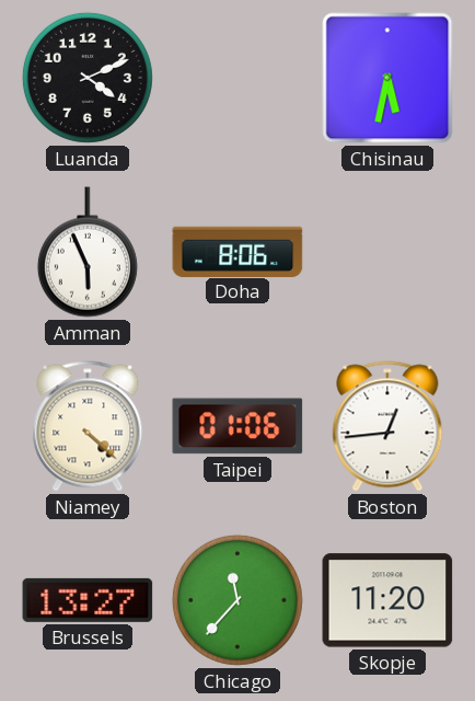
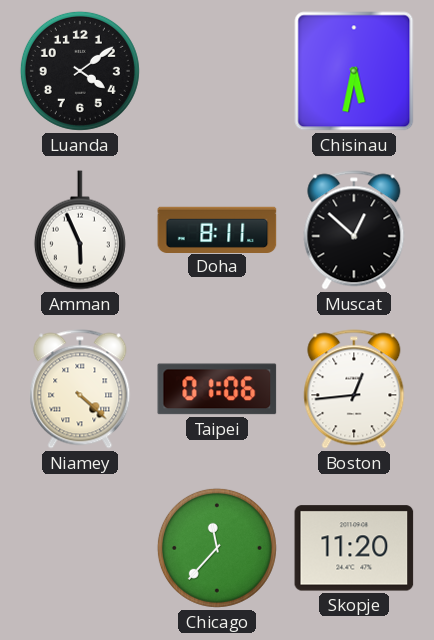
Luanda: 4:11 -> 4:09
Doha: 8:06 -> 8:11
Muscat: none -> 12:52
Brussels: 13:27 -> none
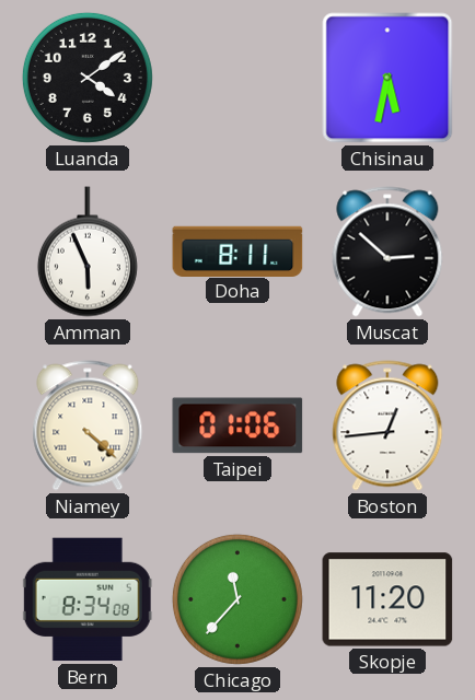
Muscat: 12:52 -> 2:52
Bern: none -> 8:34
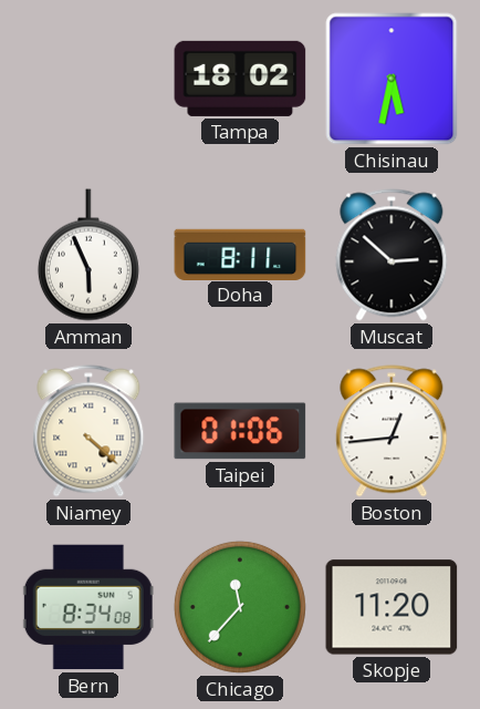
Luanda: 4:09 -> none
Tampa: none -> 18:02
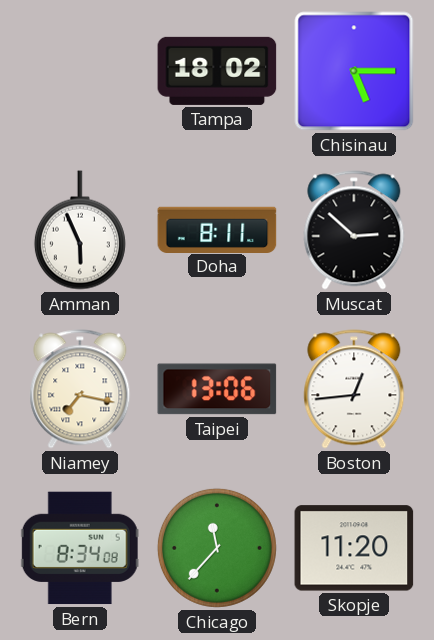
Chisinau: 5:32 -> 5:15
Niamey: 4:22 -> 7:17
Taipei: 01:06 -> 13:06
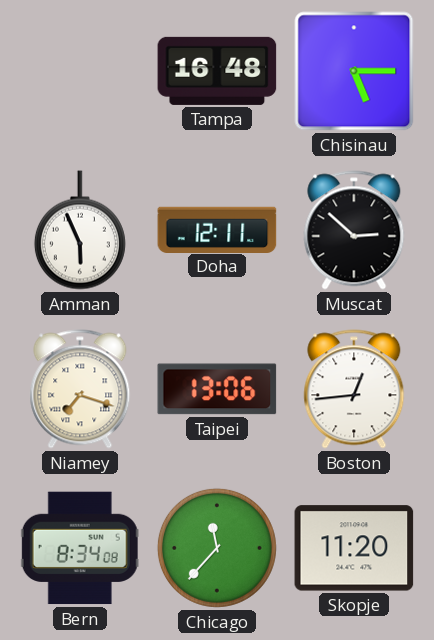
Tampa: 18:02 -> 16:48
Doha: 8:11 -> 12:11
Niamey: 7:17 -> 7:18
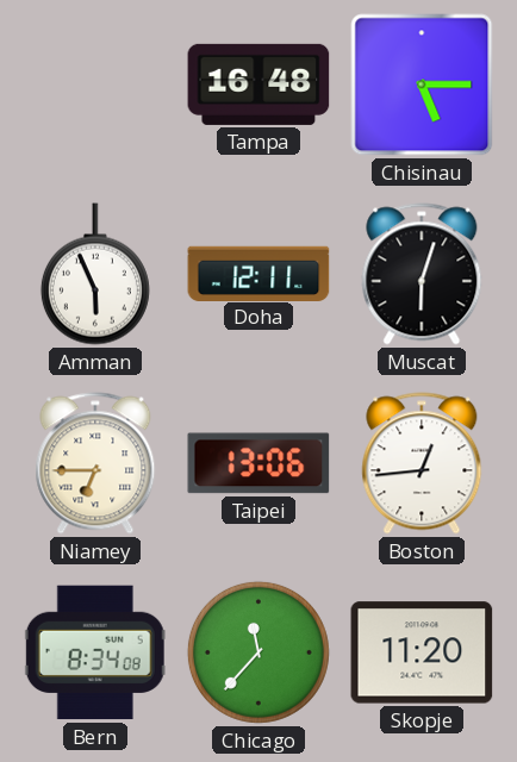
Muscat: 2:52 -> 6:03
Niamey: 7:18 -> 6:45
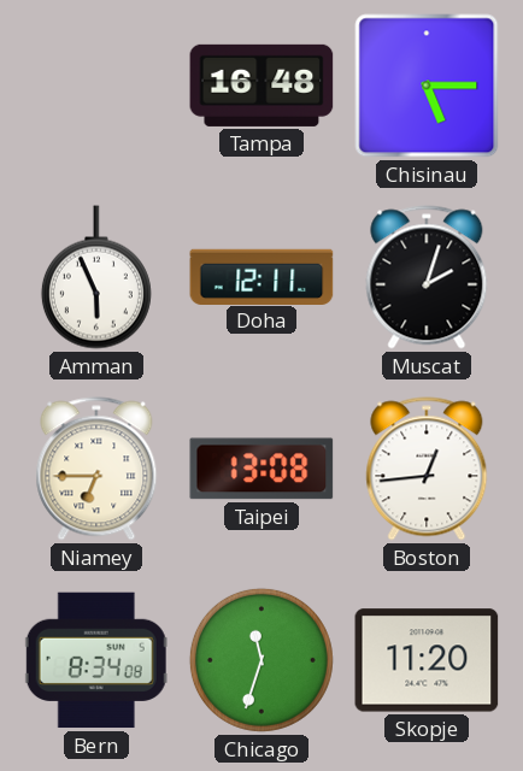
Muscat: 6:03 -> 2:03
Taipei: 13:06 -> 13:08
Chicago: 11:37 -> 11:33
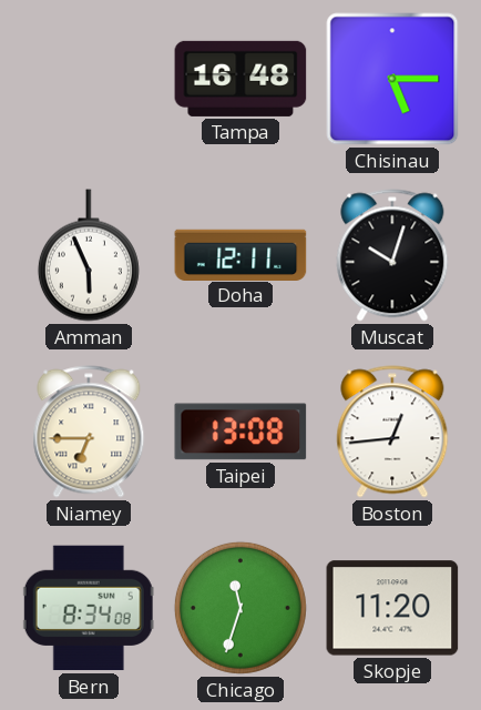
Muscat: 2:03 -> 10:03
